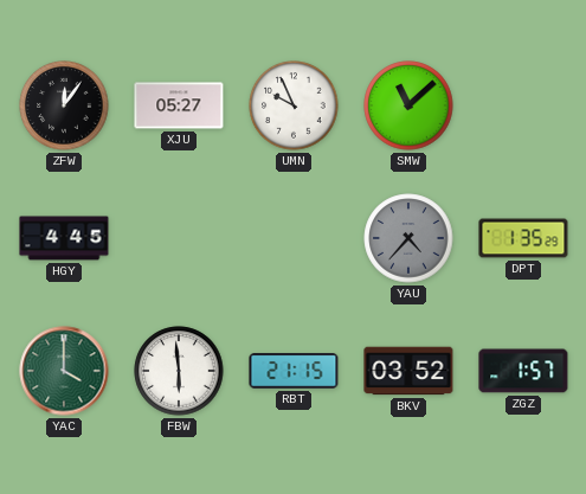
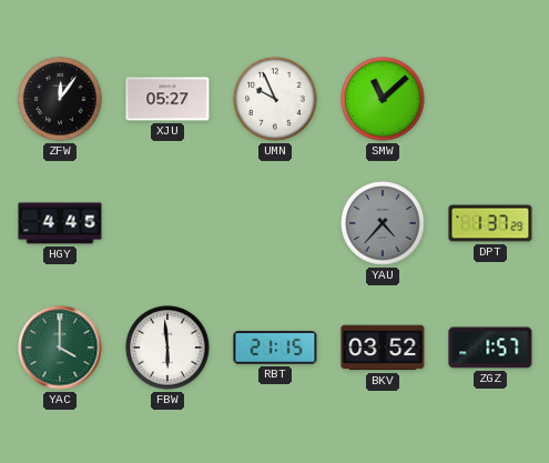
DPT: 1:35 -> 1:37
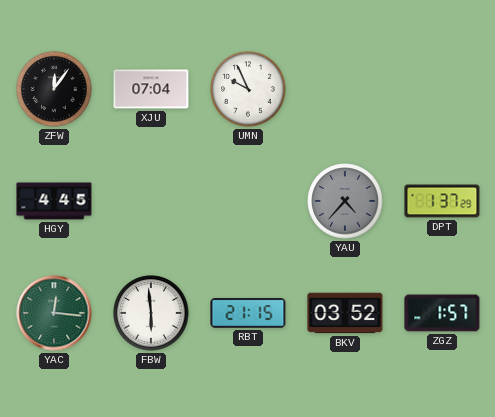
XJU: 05:27 -> 07:04
SMW: 11:08 -> none
YAC: 4:00 -> 12:16
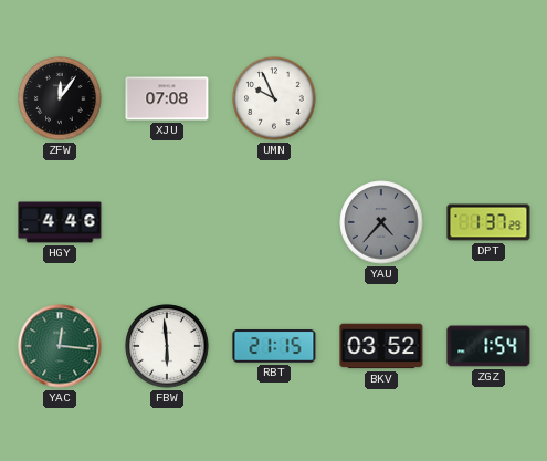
XJU: 07:04 -> 07:08
HGY: 4:45 -> 4:46
ZGZ: 1:57 -> 1:54
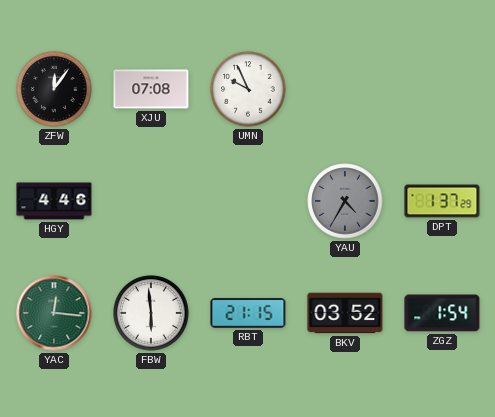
YAU: 4:37 -> 4:35
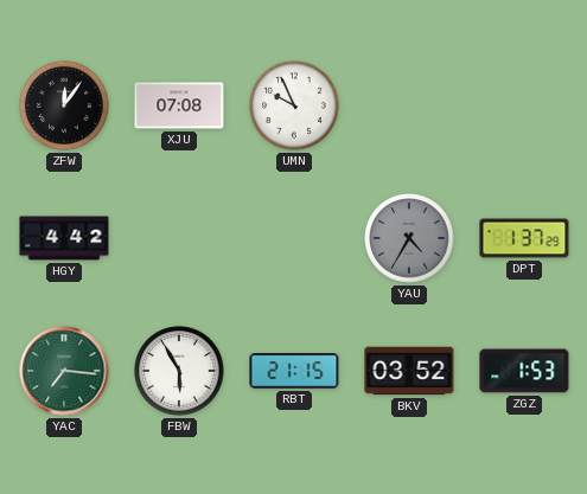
HGY: 4:46 -> 4:42
YAC: 12:16 -> 7:16
FBW: 5:59 -> 5:55
ZGZ: 1:54 -> 1:53
